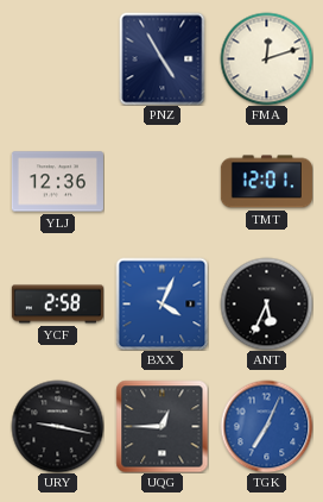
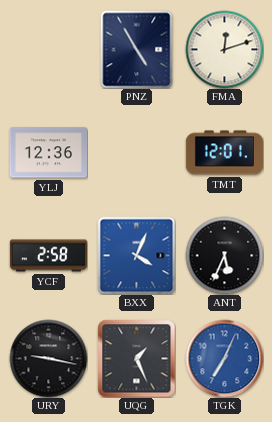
UQG: 12:45 -> 1:26
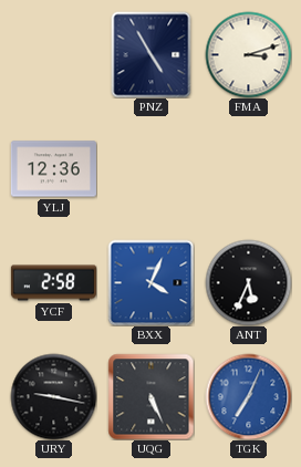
FMA: 12:12 -> 3:12
TMT: 12:01 -> none
UQG: 1:26 -> 5:26
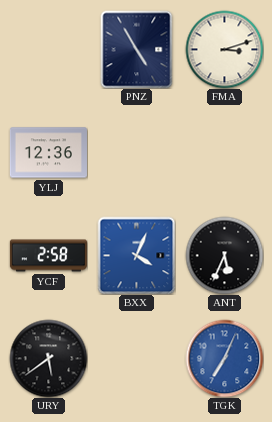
URY: 9:17 -> 5:39
UQG: 5:26 -> none
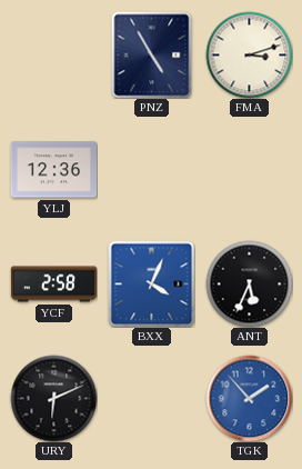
URY: 5:39 -> 6:11
TGK: 7:04 -> 1:53
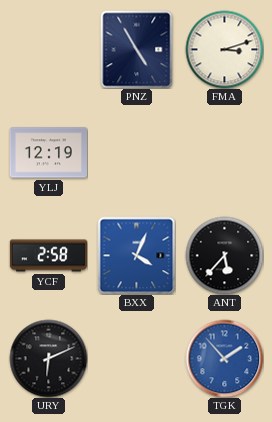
YLJ: 12:36 -> 12:19
ANT: 5:34 -> 5:37
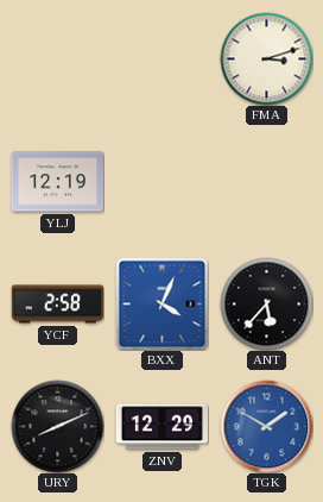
PNZ: 4:55 -> none
URY: 6:11 -> 8:11
ZNV: none -> 12:29
TGK: 1:53 -> 1:50
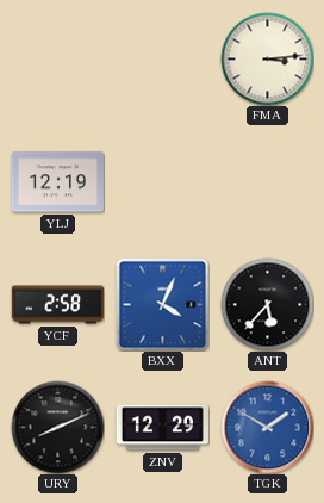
FMA: 3:12 -> 3:14
